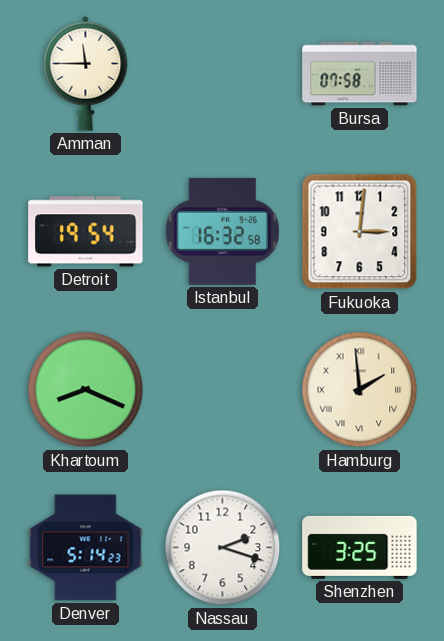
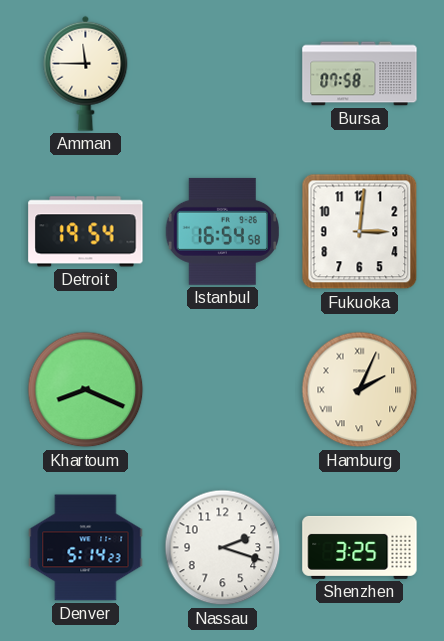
Istanbul: 16:32 -> 16:54
Hamburg: 1:59 -> 2:04
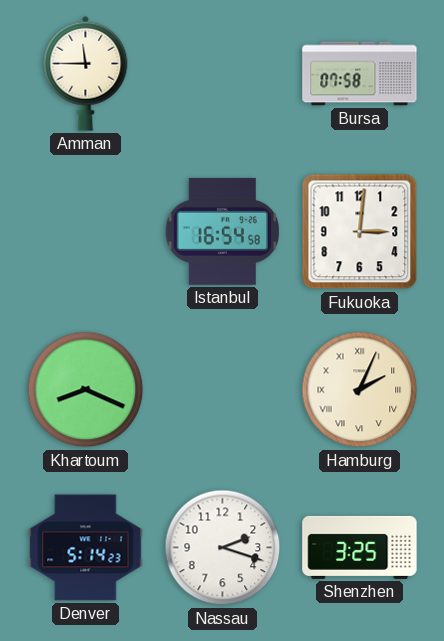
Detroit: 19:54 -> none
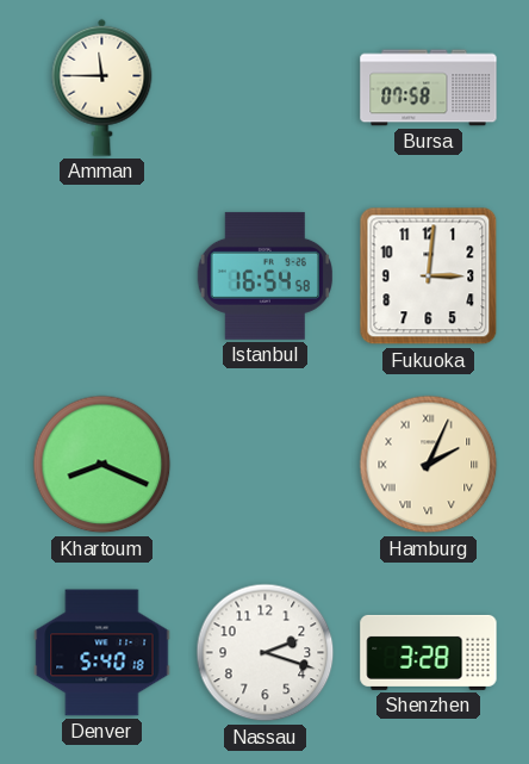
Denver: 5:14 -> 5:40
Shenzhen: 3:25 -> 3:28
